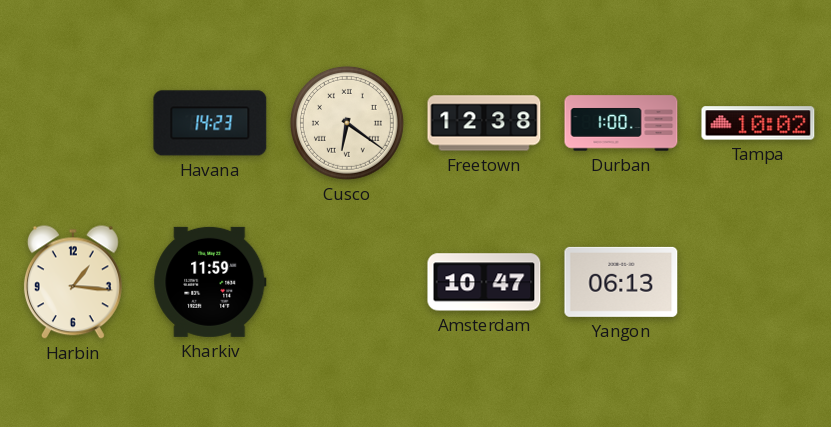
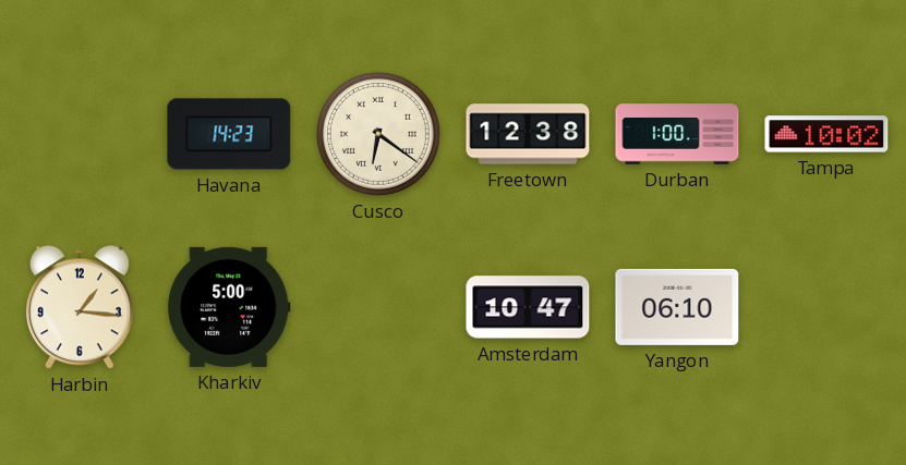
Kharkiv: 11:59 -> 5:00
Yangon: 06:13 -> 06:10
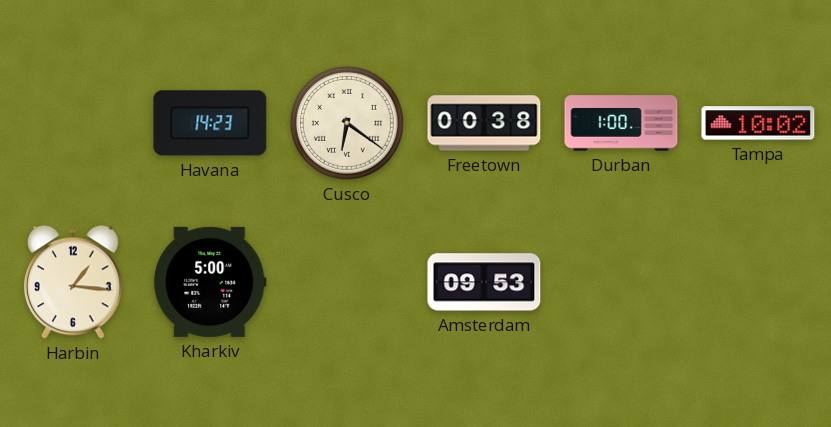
Freetown: 12:38 -> 00:38
Amsterdam: 10:47 -> 09:53
Yangon: 06:10 -> none
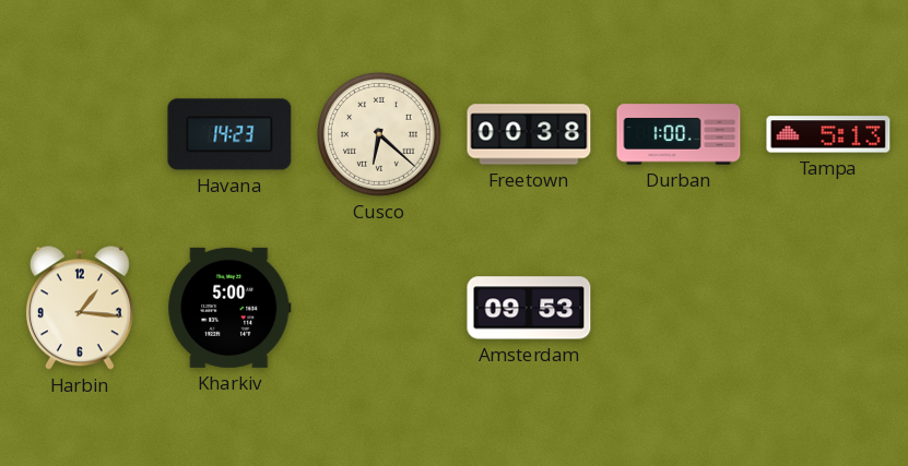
Cusco: 6:21 -> 6:22
Tampa: 10:02 -> 5:13
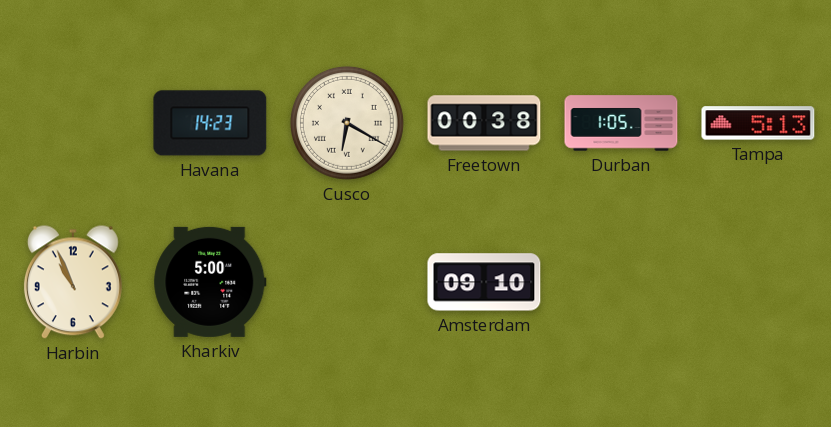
Cusco: 6:22 -> 6:20
Durban: 1:00 -> 1:05
Harbin: 1:16 -> 10:56
Amsterdam: 09:53 -> 09:10
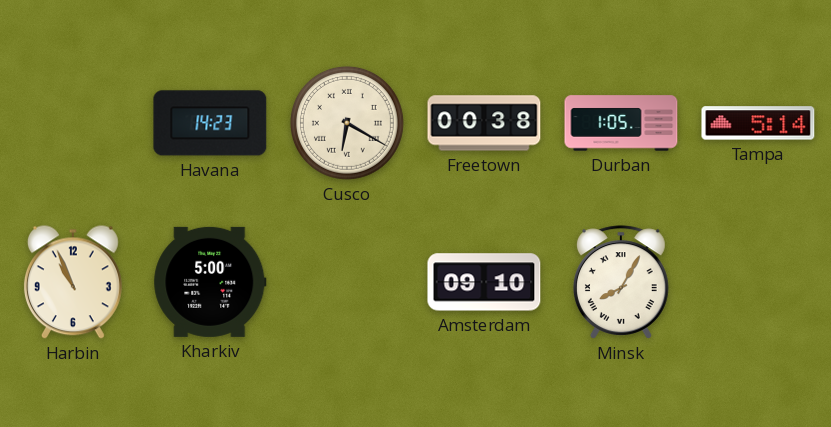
Tampa: 5:13 -> 5:14
Minsk: none -> 8:05
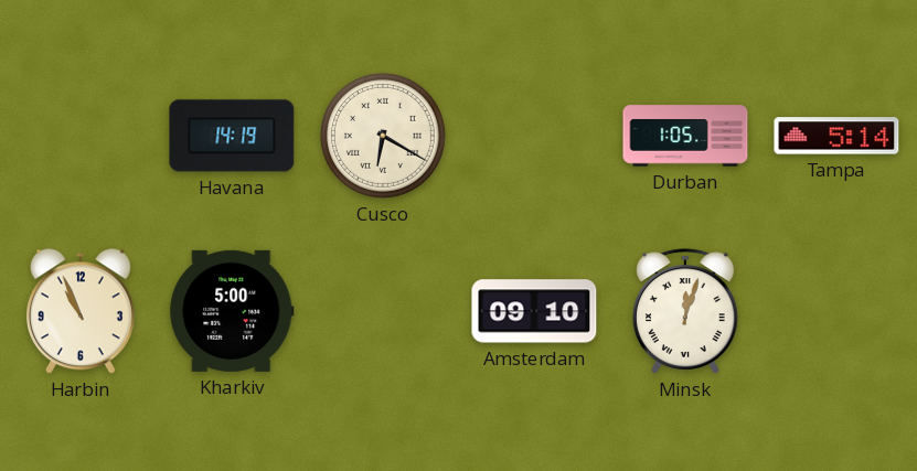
Havana: 14:23 -> 14:19
Freetown: 00:38 -> none
Minsk: 8:05 -> 12:03
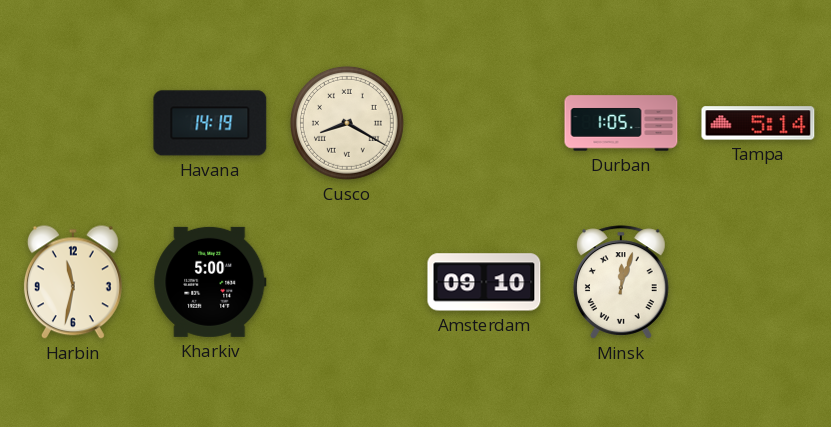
Cusco: 6:20 -> 8:20
Harbin: 10:56 -> 11:32
